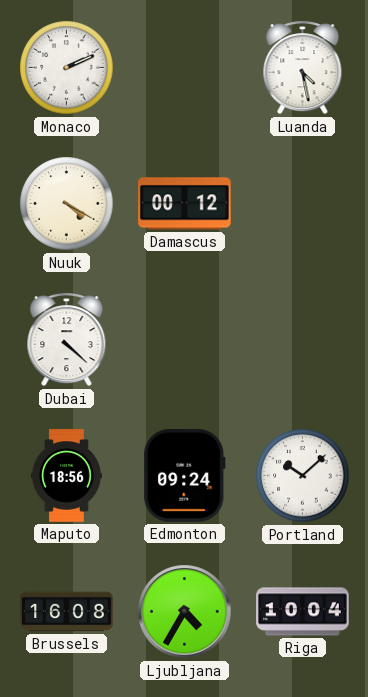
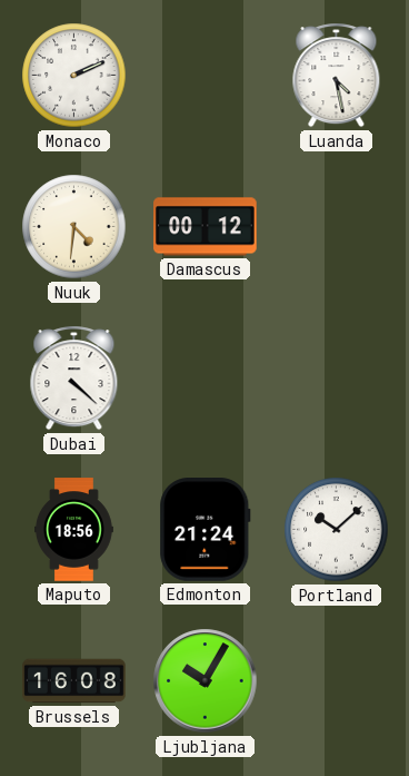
Nuuk: 4:20 -> 4:31
Edmonton: 09:24 -> 21:24
Ljubljana: 4:35 -> 10:05
Riga: 10:04 -> none
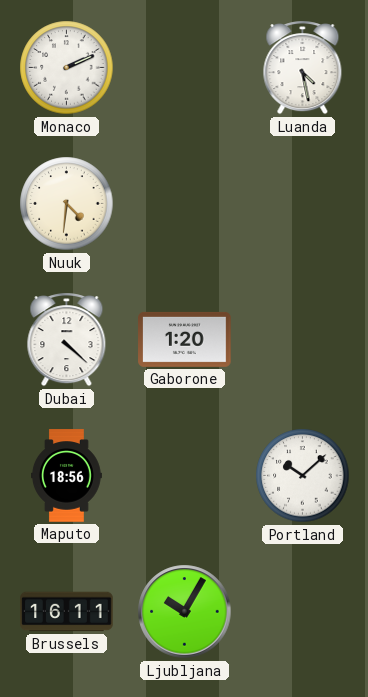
Damascus: 00:12 -> none
Gaborone: none -> 1:20
Edmonton: 21:24 -> none
Brussels: 16:08 -> 16:11
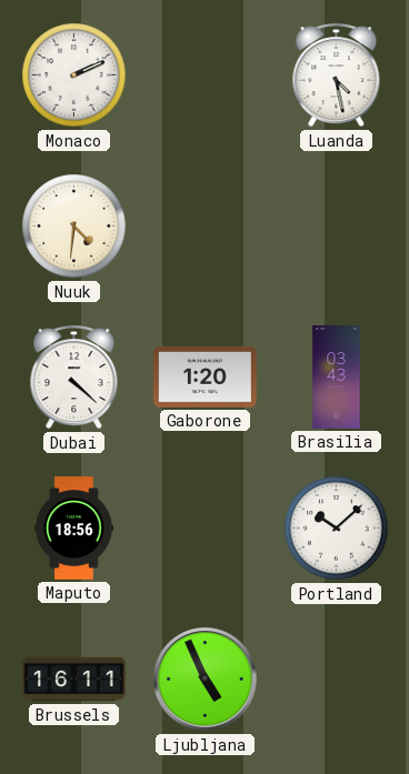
Brasilia: none -> 03:43
Ljubljana: 10:05 -> 4:56
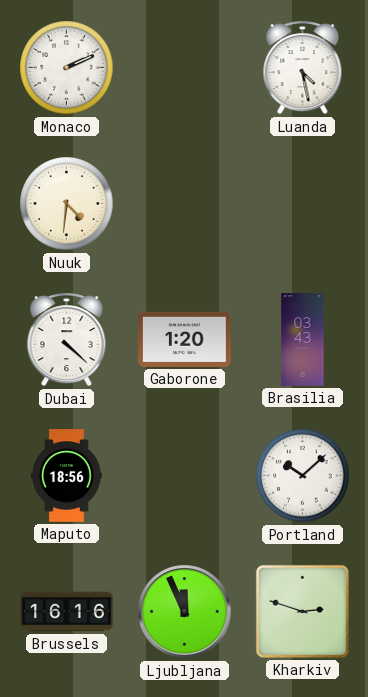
Brussels: 16:11 -> 16:16
Ljubljana: 4:56 -> 11:56
Kharkiv: none -> 2:48
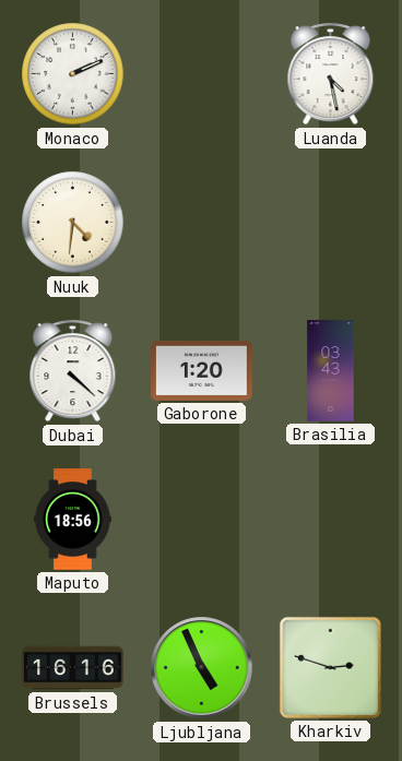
Portland: 10:08 -> none
Ljubljana: 11:56 -> 4:56
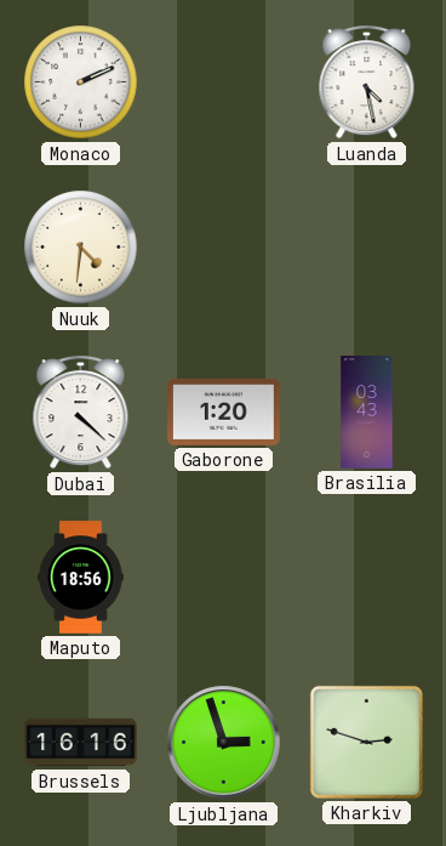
Ljubljana: 4:56 -> 2:57
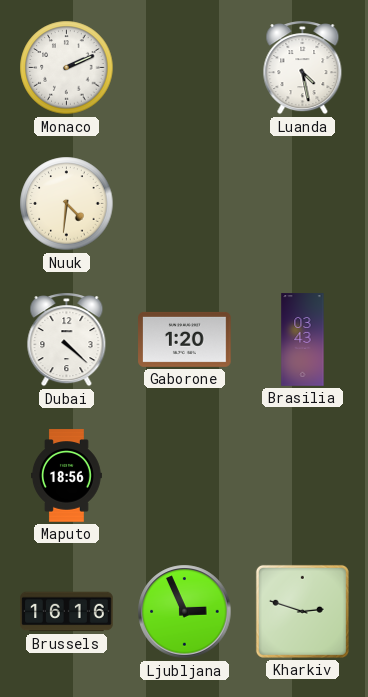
Ljubljana: 2:57 -> 2:56
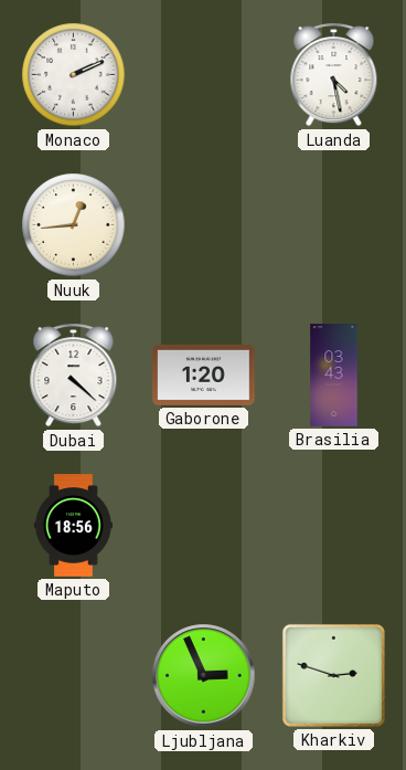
Nuuk: 4:31 -> 12:44
Brussels: 16:16 -> none
